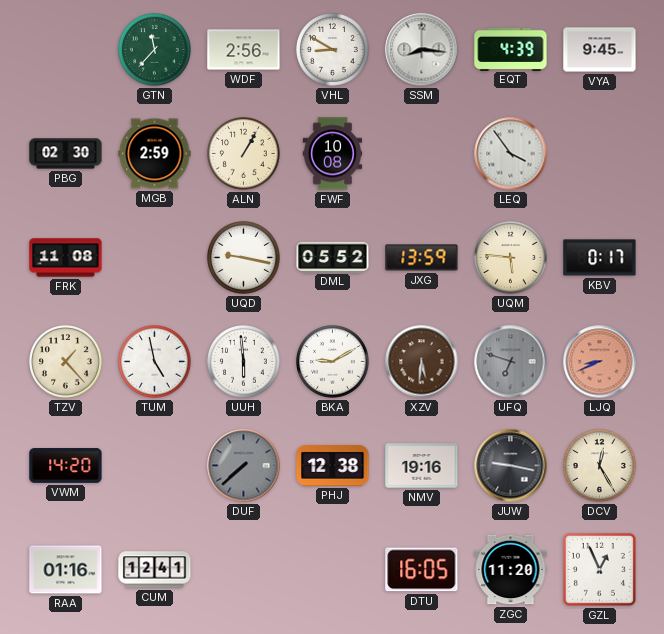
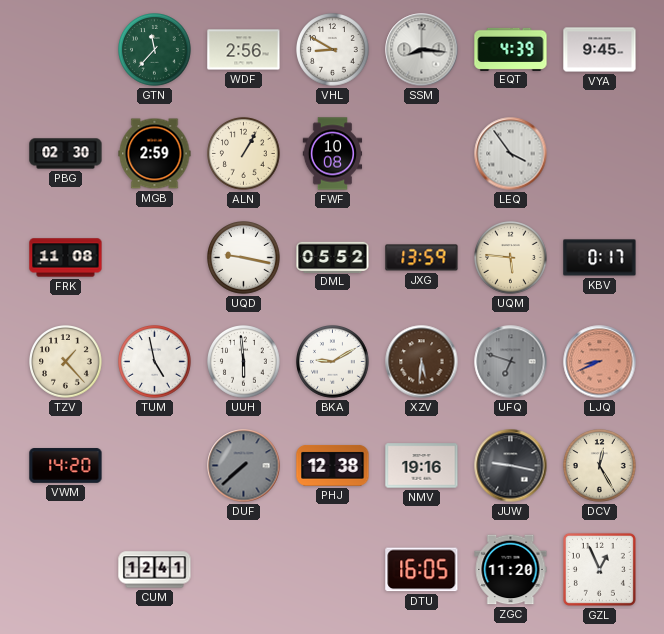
RAA: 01:16 -> none
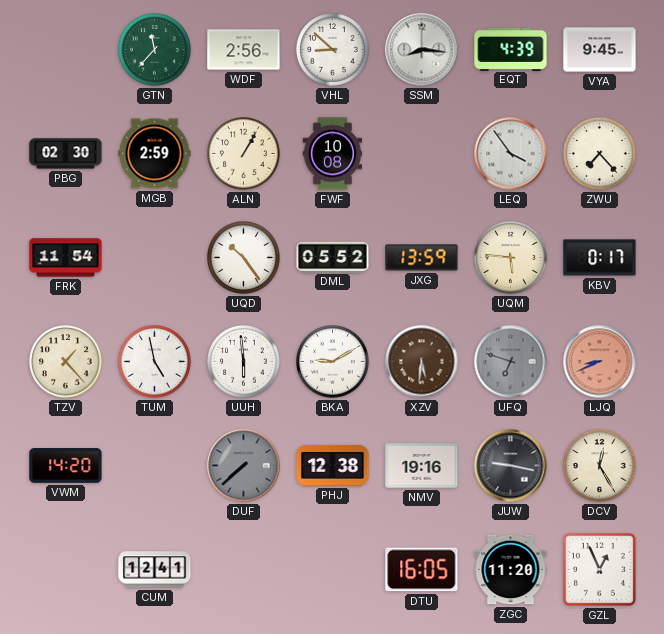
VHL: 8:50 -> 8:52
ZWU: none -> 7:23
FRK: 11:08 -> 11:54
UQD: 9:17 -> 10:24
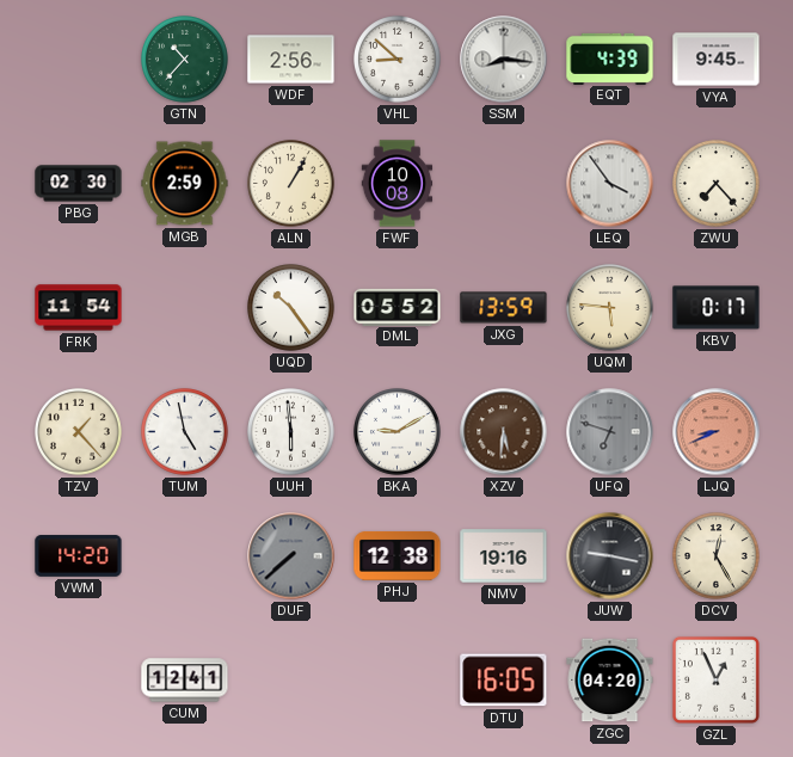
GTN: 11:37 -> 10:37
ZGC: 11:20 -> 04:20
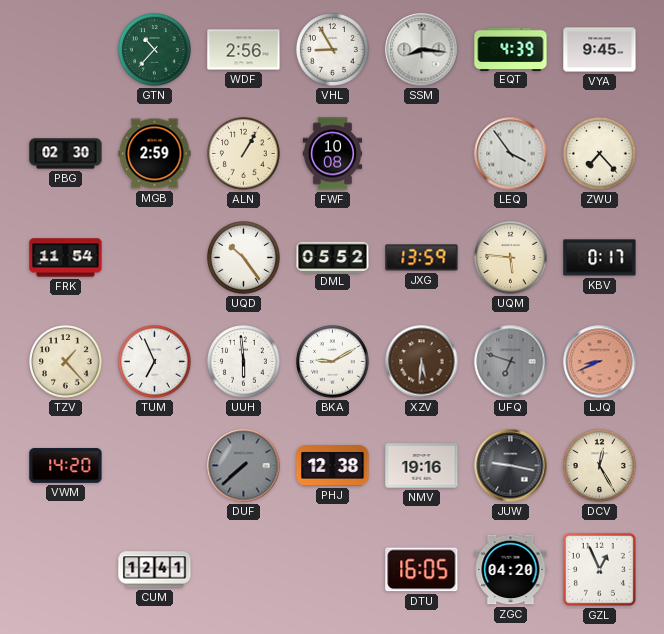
VHL: 8:52 -> 8:55
TUM: 4:58 -> 6:56
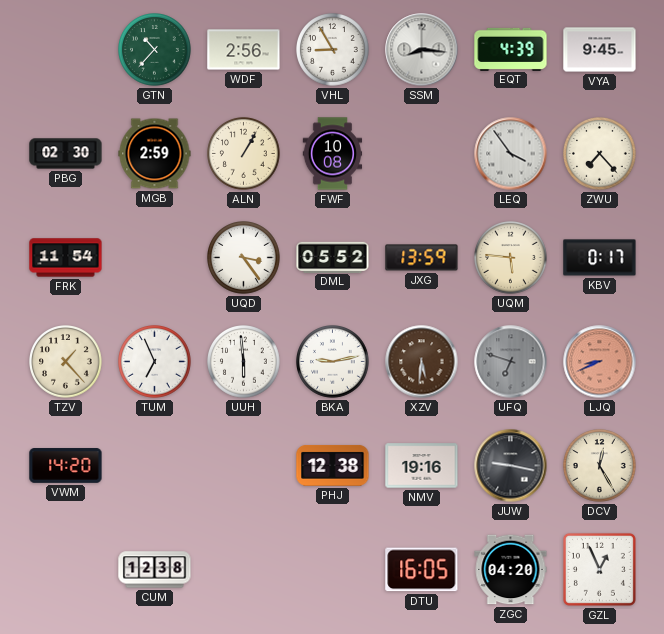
UQD: 10:24 -> 3:24
BKA: 9:10 -> 9:13
DUF: 7:38 -> none
CUM: 12:41 -> 12:38
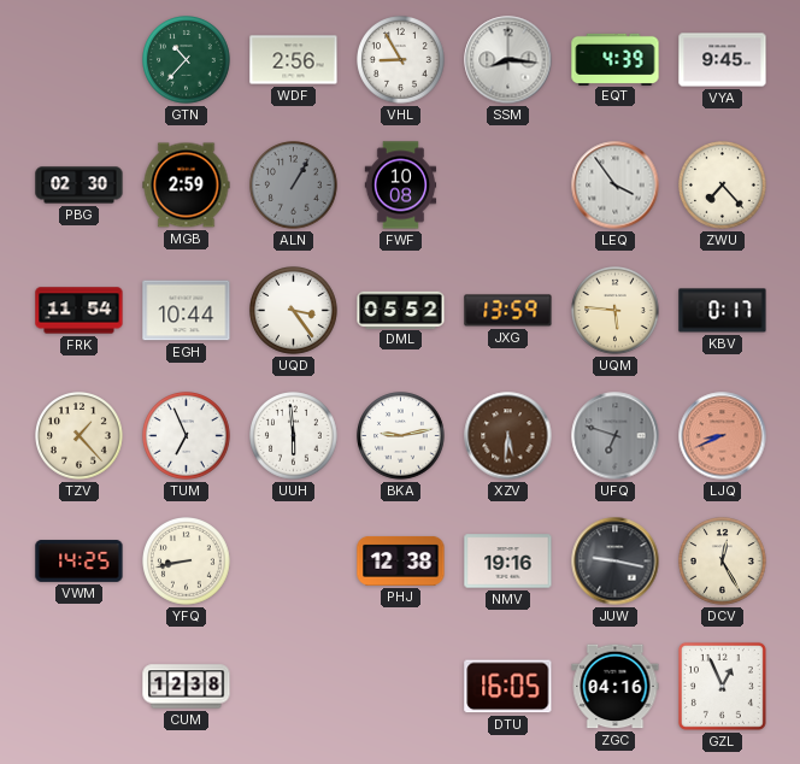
ALN dial: cream -> grey
EGH: none -> 10:44
VWM: 14:20 -> 14:25
YFQ: none -> 8:43
ZGC: 04:20 -> 04:16
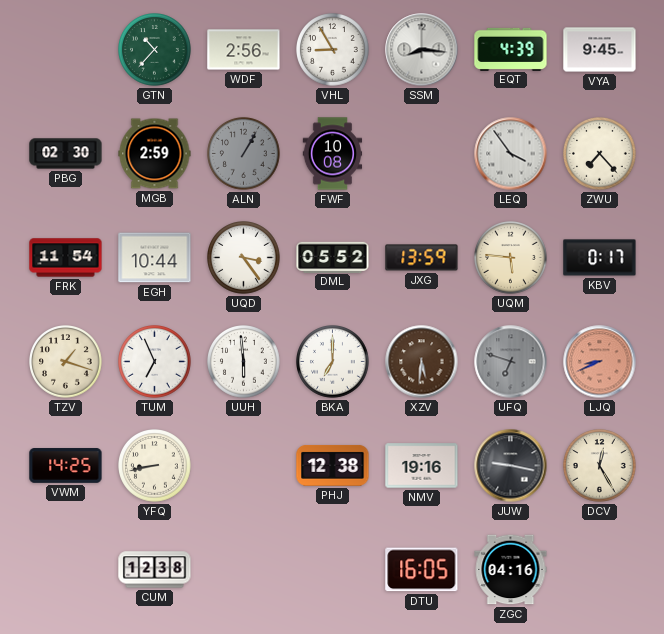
TZV: 1:23 -> 1:18
BKA: 9:13 -> 7:00
GZL: 12:56 -> none
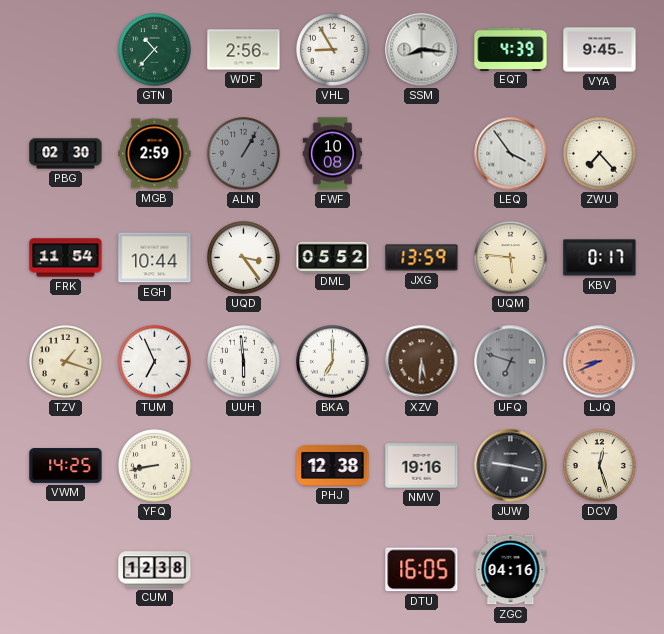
DCV: 12:25 -> 12:27
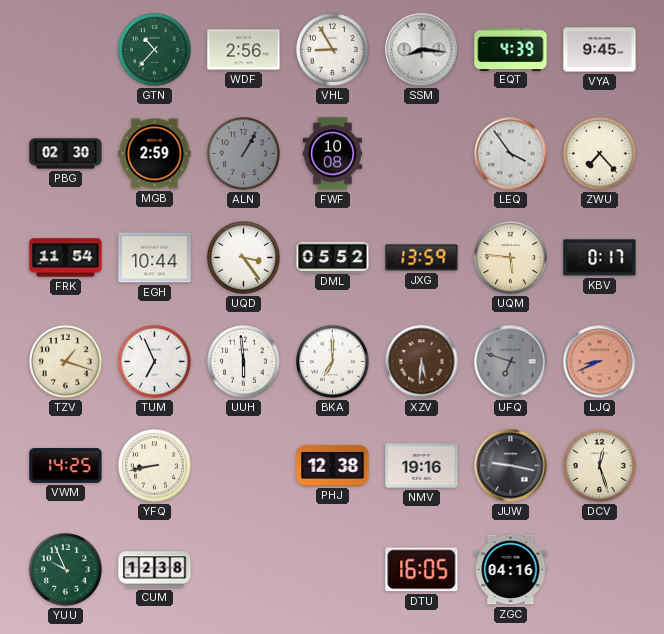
YUU: none -> 9:56
